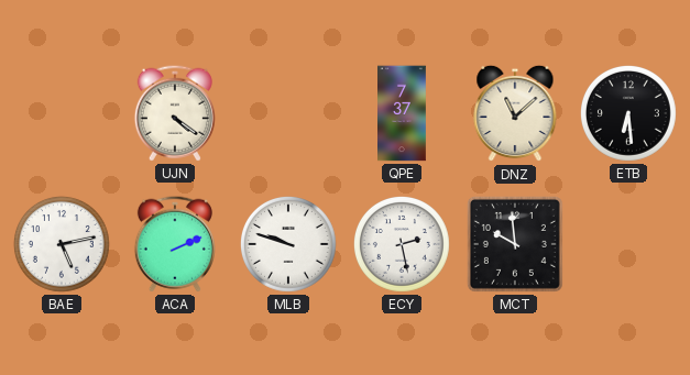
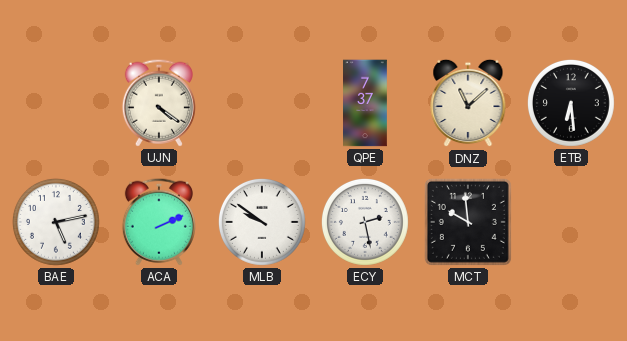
MLB: 9:48 -> 9:51
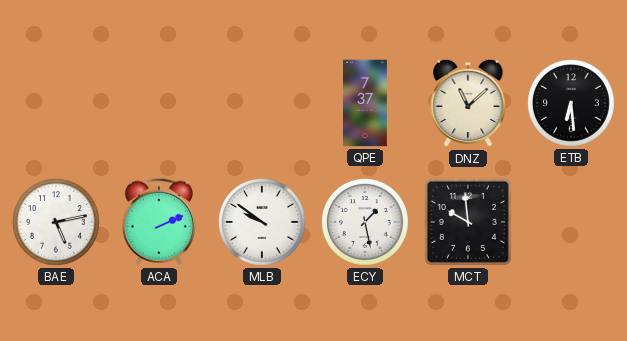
UJN: 4:21 -> none
ECY: 2:28 -> 1:28
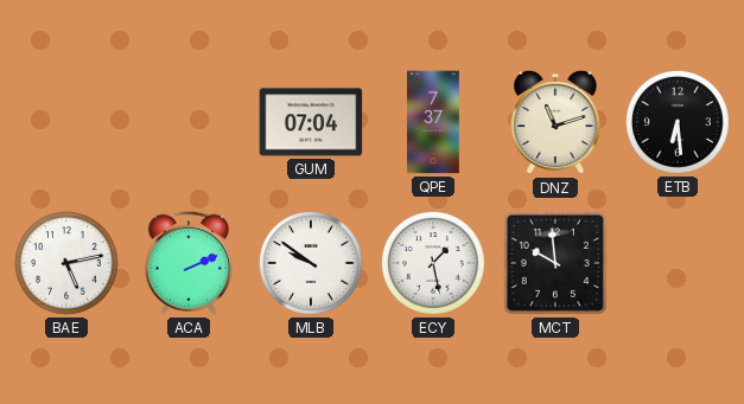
GUM: none -> 07:04
DNZ: 11:08 -> 11:12
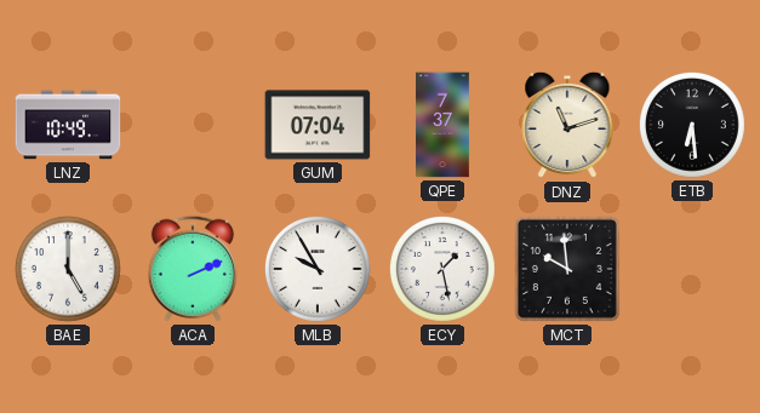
LNZ: none -> 10:49
BAE: 5:13 -> 5:00
MLB: 9:51 -> 9:55
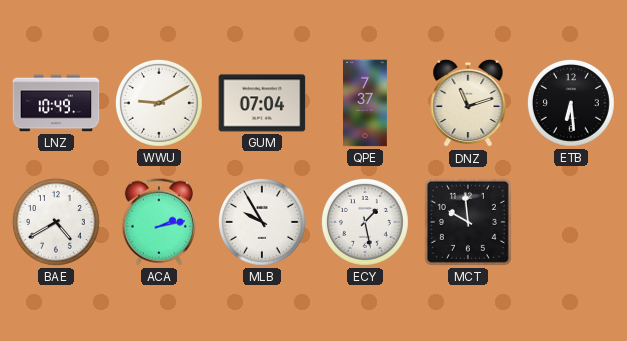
WWU: none -> 9:10
BAE: 5:00 -> 4:40
ACA: 2:11 -> 2:13
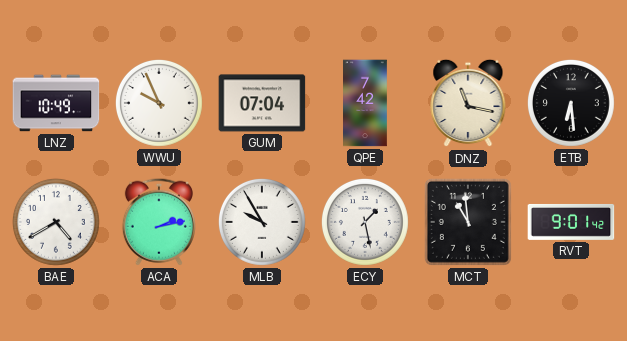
WWU: 9:10 -> 9:56
QPE: 7:37 -> 7:42
DNZ: 11:12 -> 11:17
MCT: 9:59 -> 10:59
RVT: none -> 9:01
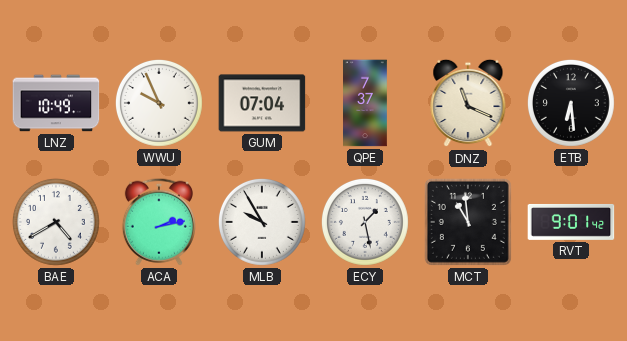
QPE: 7:42 -> 7:37
DNZ: 11:17 -> 11:19
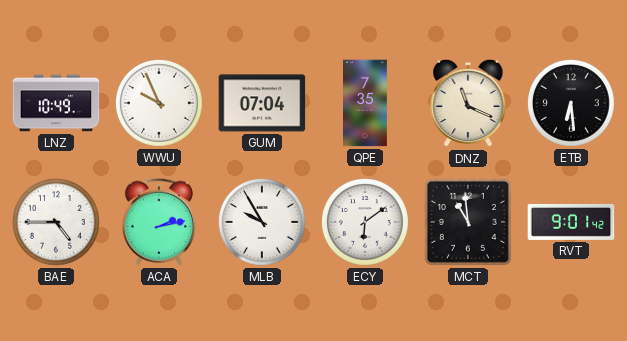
QPE: 7:37 -> 7:35
BAE: 4:40 -> 4:45
ECY: 1:28 -> 6:09
